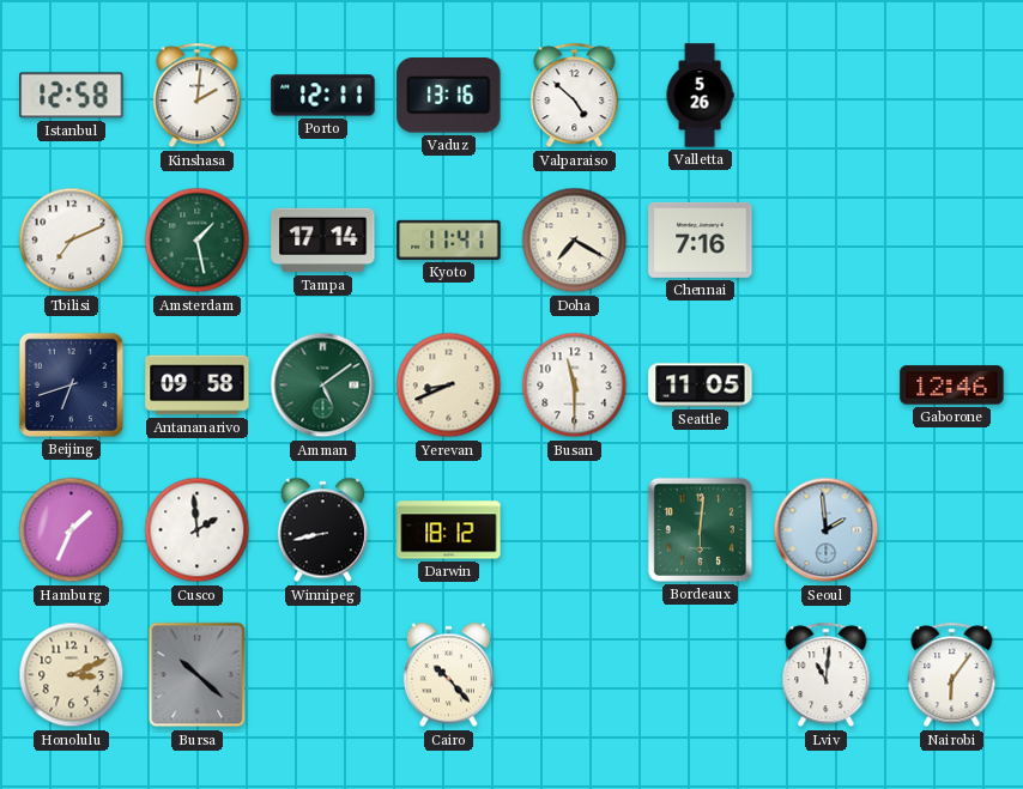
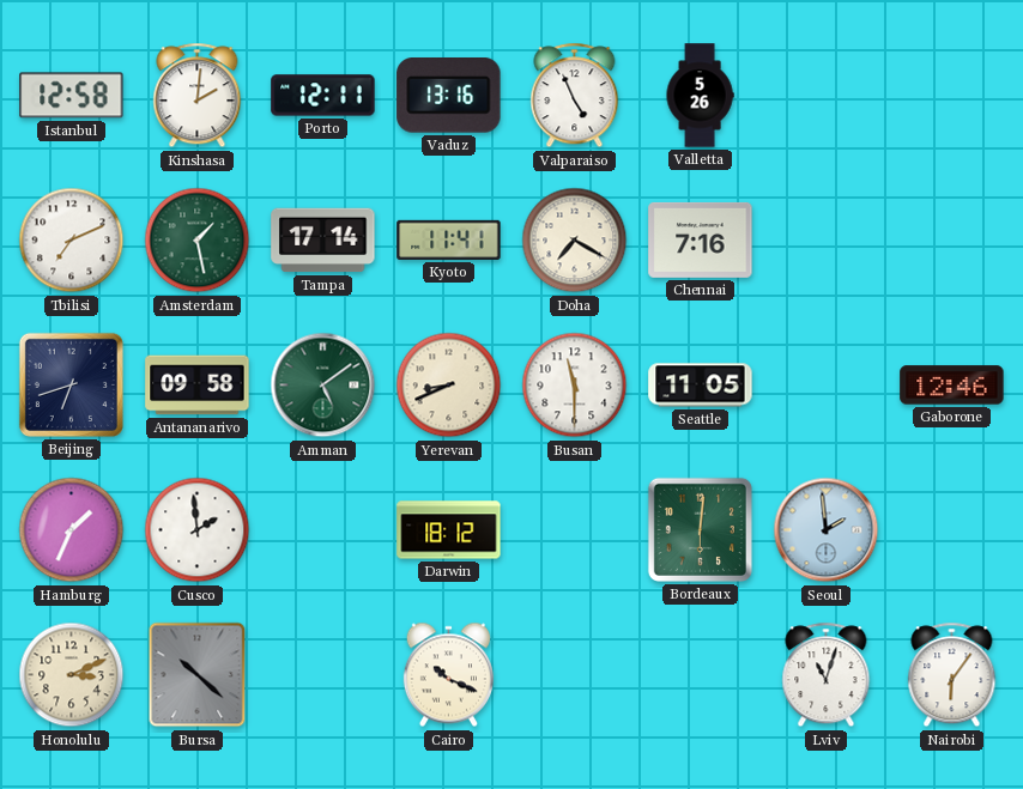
Valparaiso: 4:52 -> 4:56
Winnipeg: 8:43 -> none
Cairo: 10:23 -> 10:19
Lviv: 11:01 -> 11:03
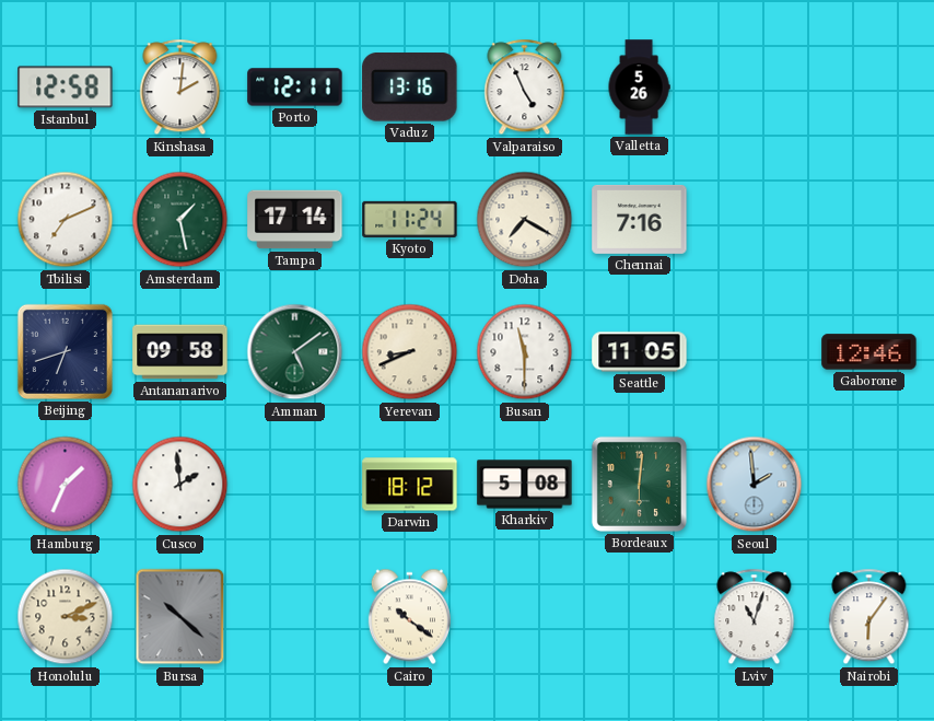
Kyoto: 11:41 -> 11:24
Kharkiv: none -> 5:08
Cairo: 10:19 -> 10:21
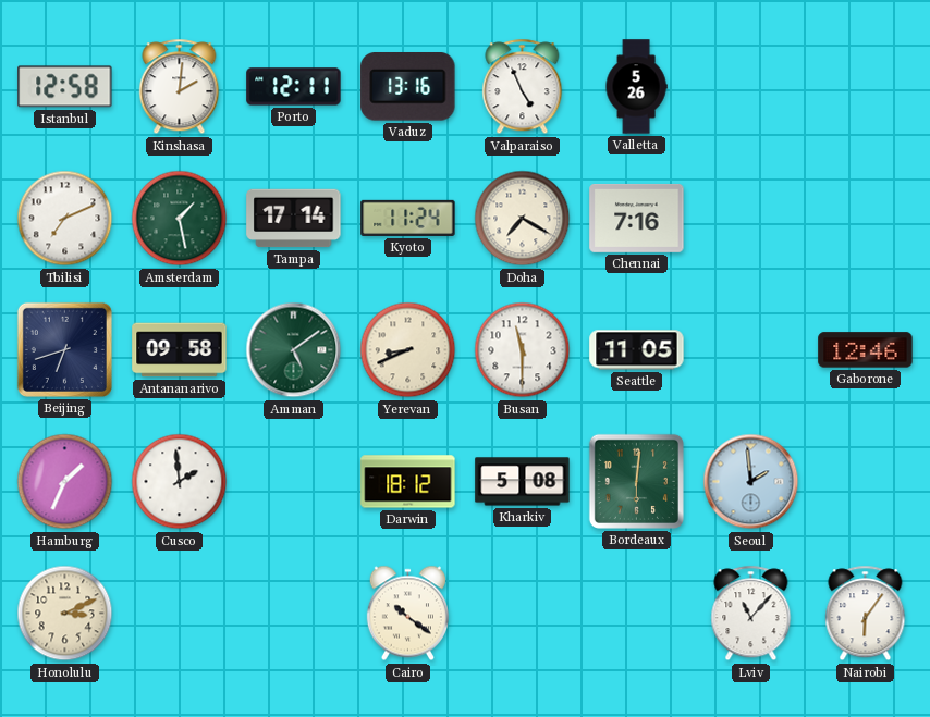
Bursa: 10:22 -> none
Lviv: 11:03 -> 11:07
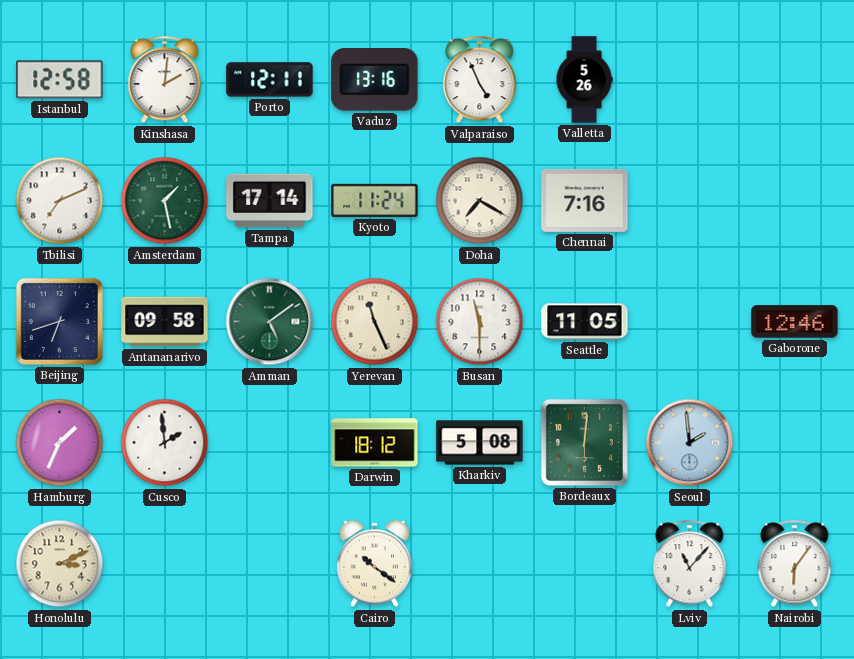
Yerevan: 8:41 -> 11:26
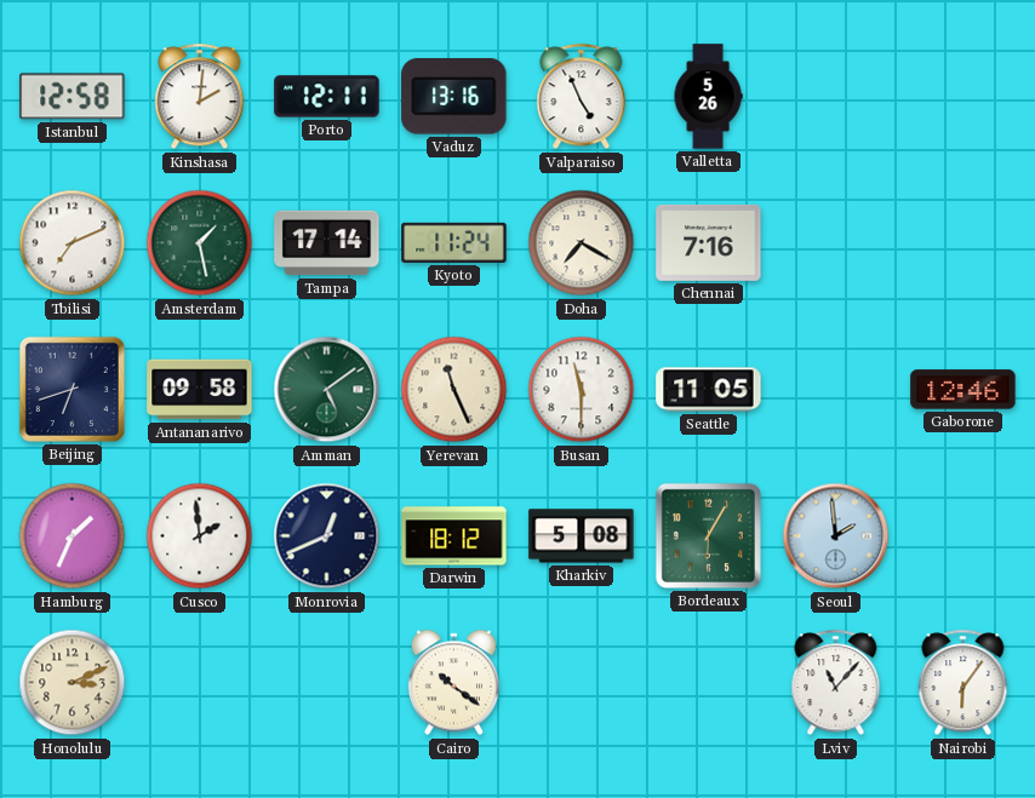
Monrovia: none -> 12:41
Bordeaux: 6:01 -> 6:05
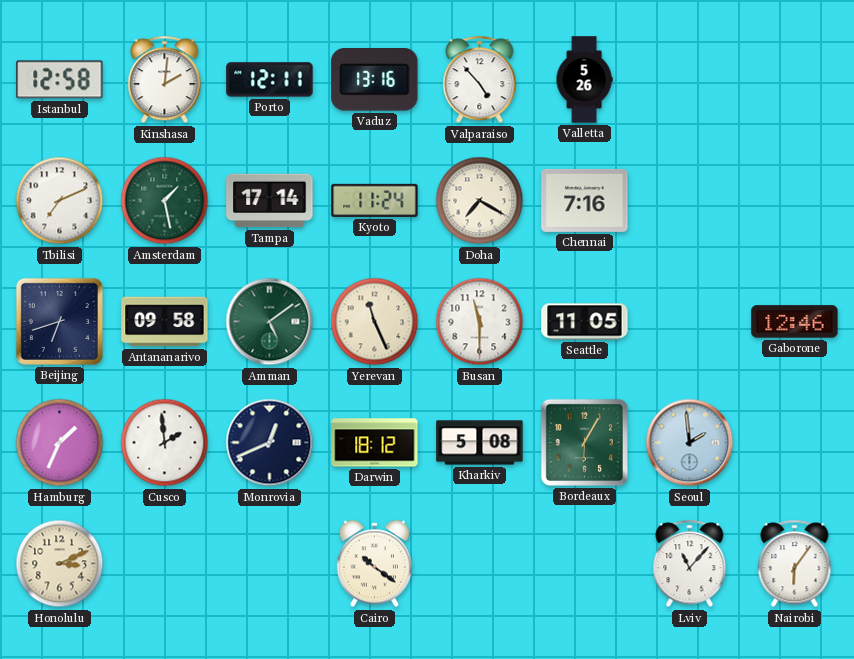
Valparaiso: 4:56 -> 4:53
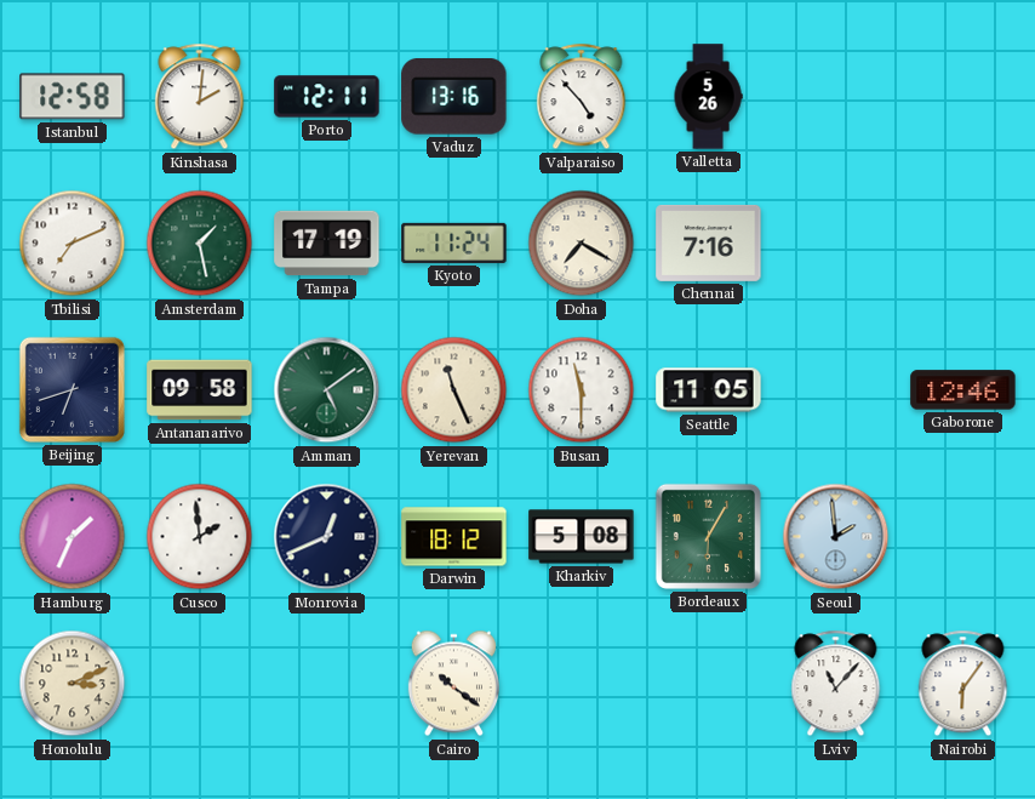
Tampa: 17:14 -> 17:19
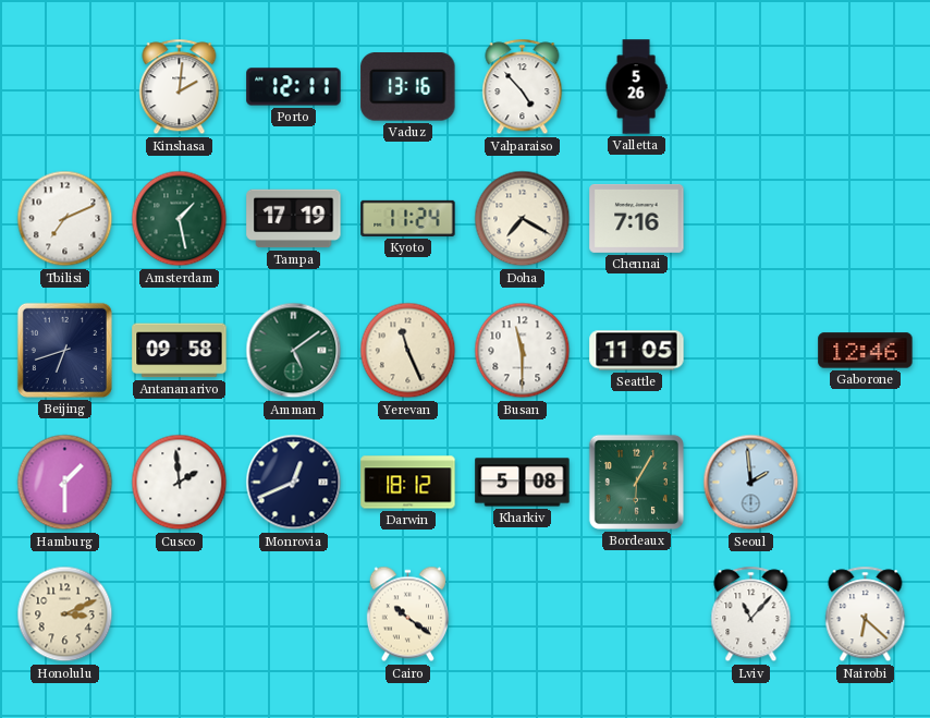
Istanbul: 12:58 -> none
Hamburg: 1:34 -> 1:30
Nairobi: 6:06 -> 6:22
